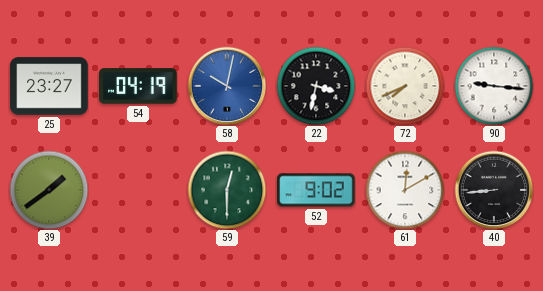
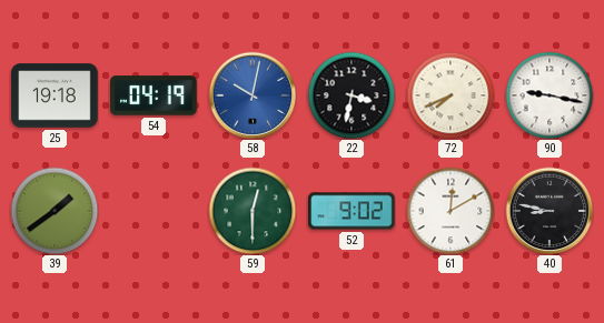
25: 23:27 -> 19:18
90: 9:16 -> 9:17
40: 8:44 -> 8:47
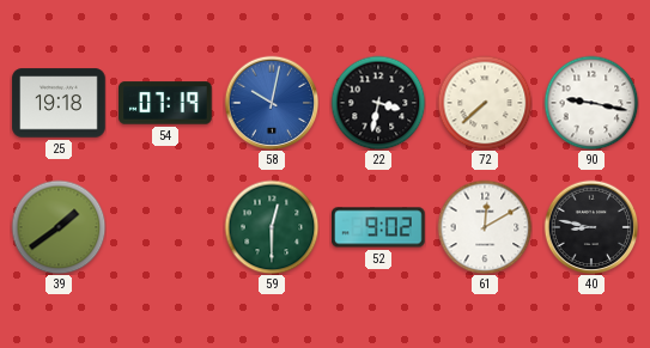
54: 04:19 -> 07:19
72: 7:41 -> 7:38
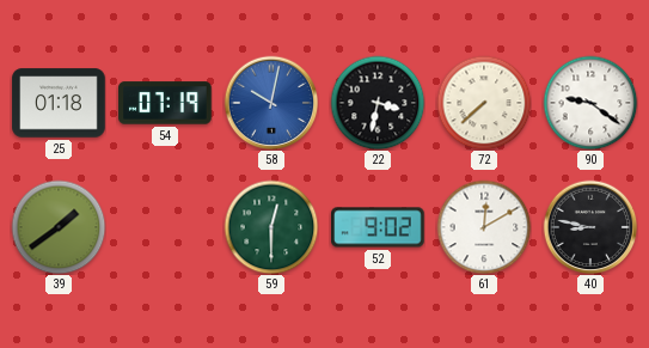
25: 19:18 -> 01:18
90: 9:17 -> 9:21
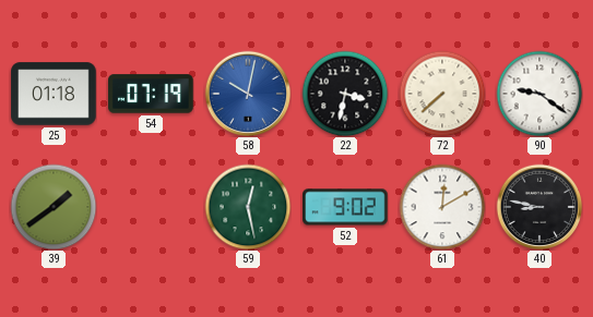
59: 12:30 -> 12:28
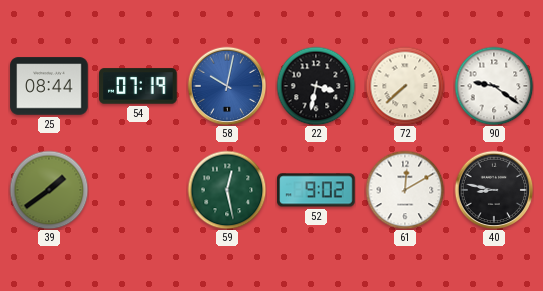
25: 01:18 -> 08:44
